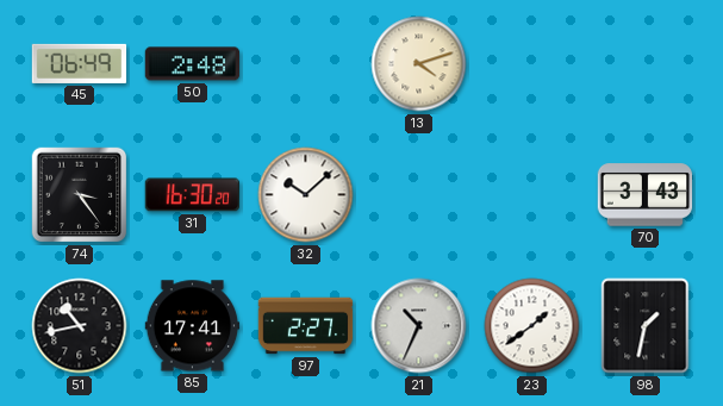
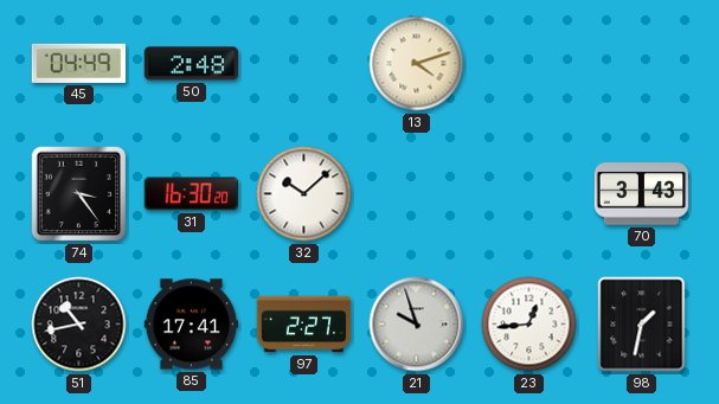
45: 06:49 -> 04:49
21: 10:34 -> 9:57
23: 1:39 -> 12:44
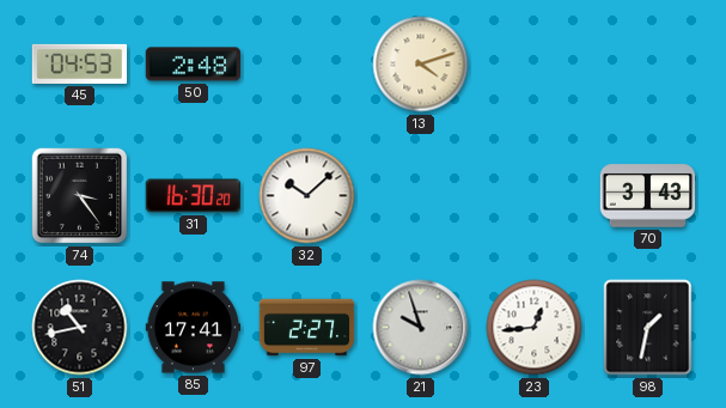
45: 04:49 -> 04:53
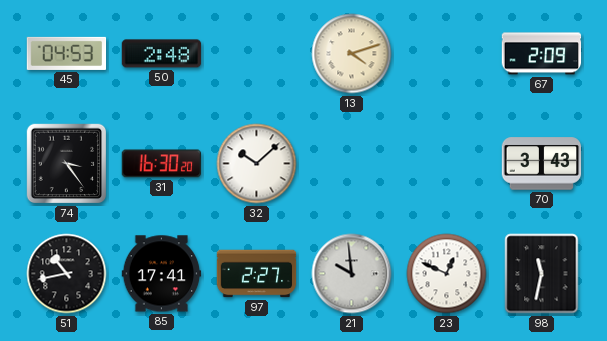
67: none -> 2:09
21: 9:57 -> 9:59
23: 12:44 -> 12:49
98: 1:32 -> 11:32
